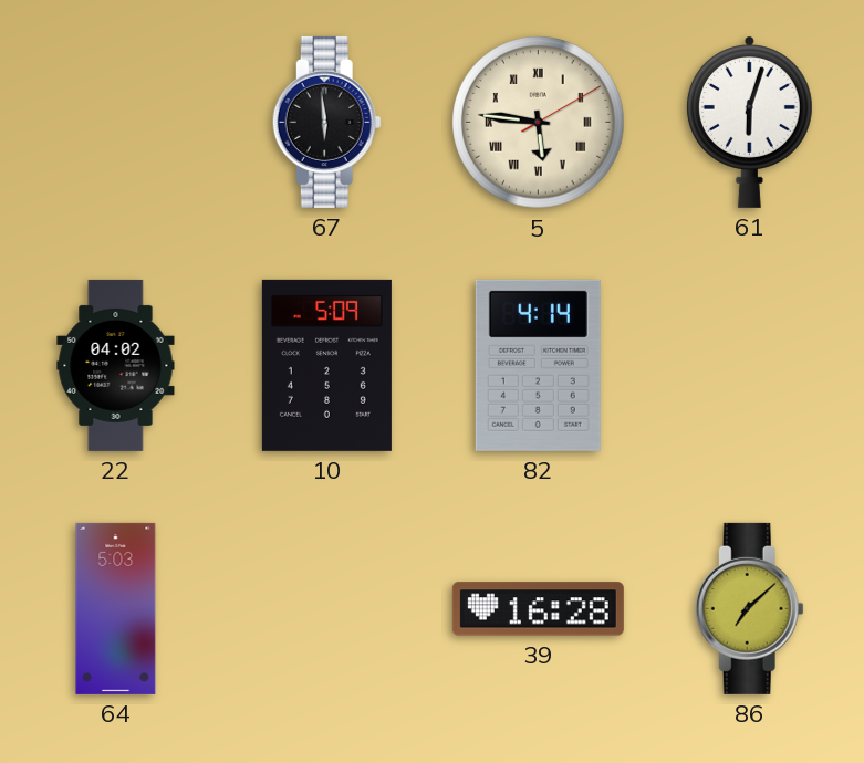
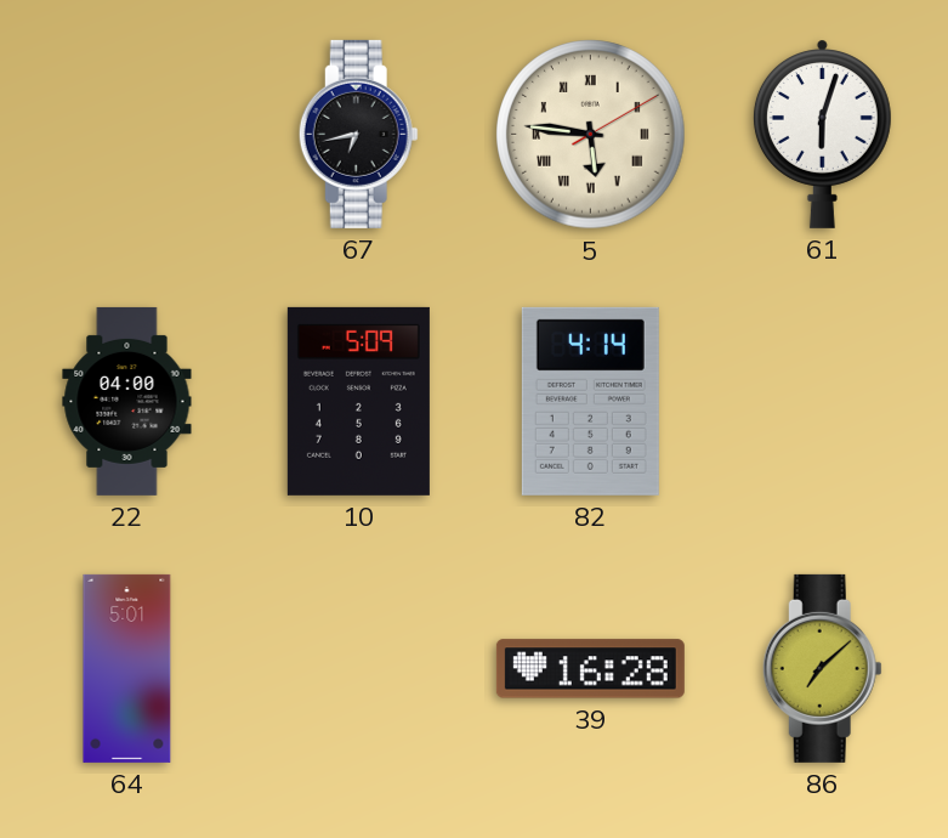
67: 5:59 -> 6:43
22: 04:02 -> 04:00
64: 5:03 -> 5:01
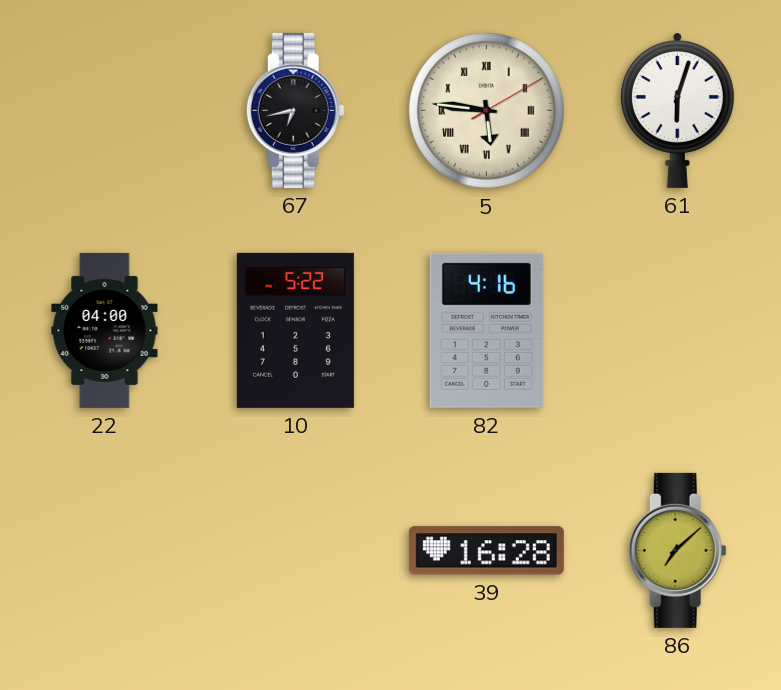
10: 5:09 -> 5:22
82: 4:14 -> 4:16
64: 5:01 -> none
